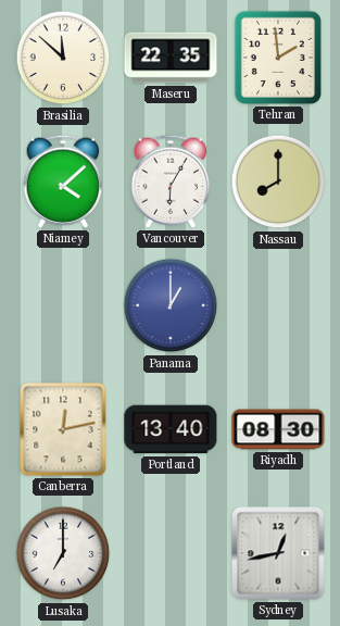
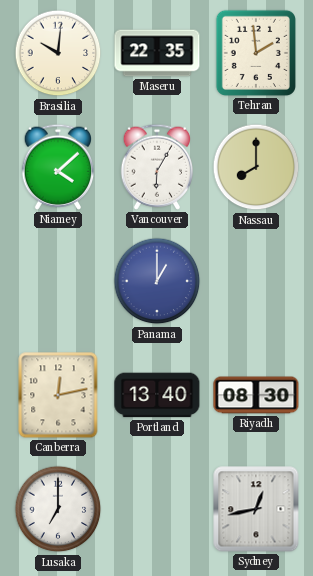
Brasilia: 11:52 -> 10:01
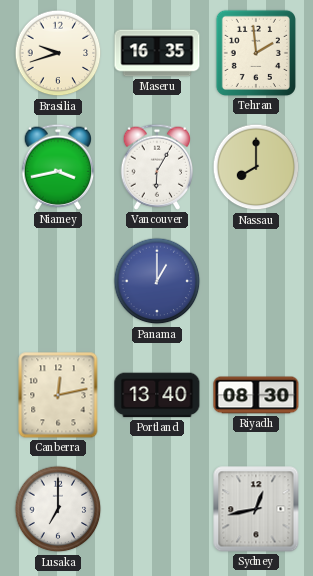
Brasilia: 10:01 -> 9:42
Maseru: 22:35 -> 16:35
Niamey: 4:08 -> 3:43
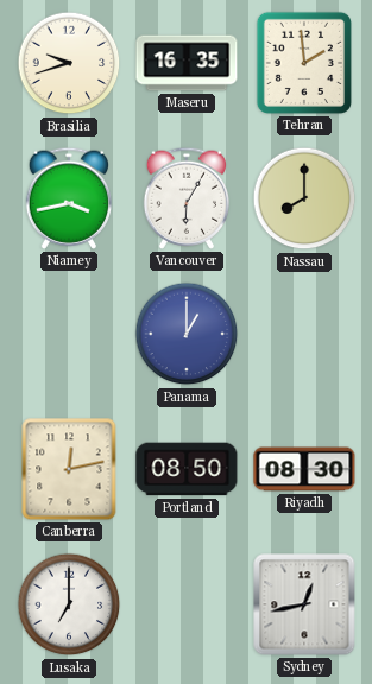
Portland: 13:40 -> 08:50
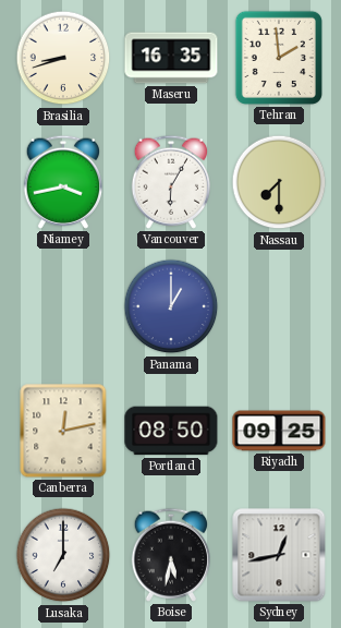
Brasilia: 9:42 -> 8:42
Nassau: 8:00 -> 7:30
Riyadh: 08:30 -> 09:25
Boise: none -> 5:32
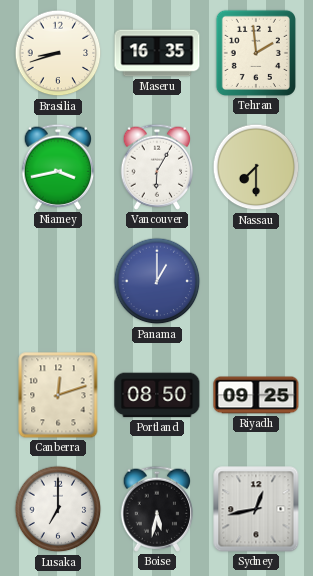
Canberra: 12:13 -> 12:12
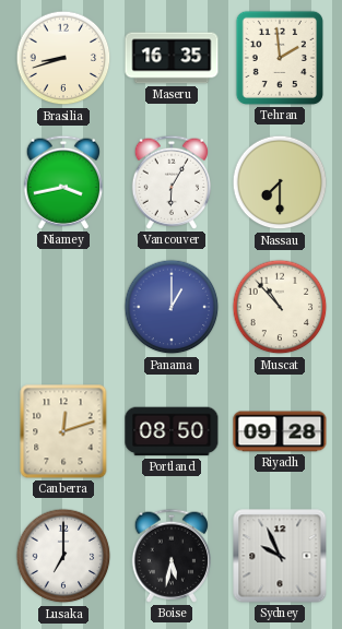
Muscat: none -> 10:53
Riyadh: 09:25 -> 09:28
Sydney: 12:43 -> 9:56
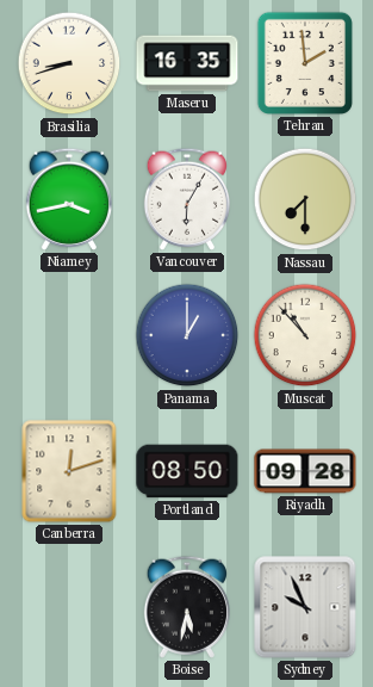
Lusaka: 7:00 -> none
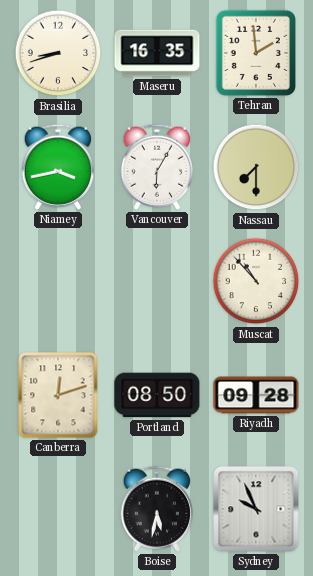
Panama: 1:00 -> none
